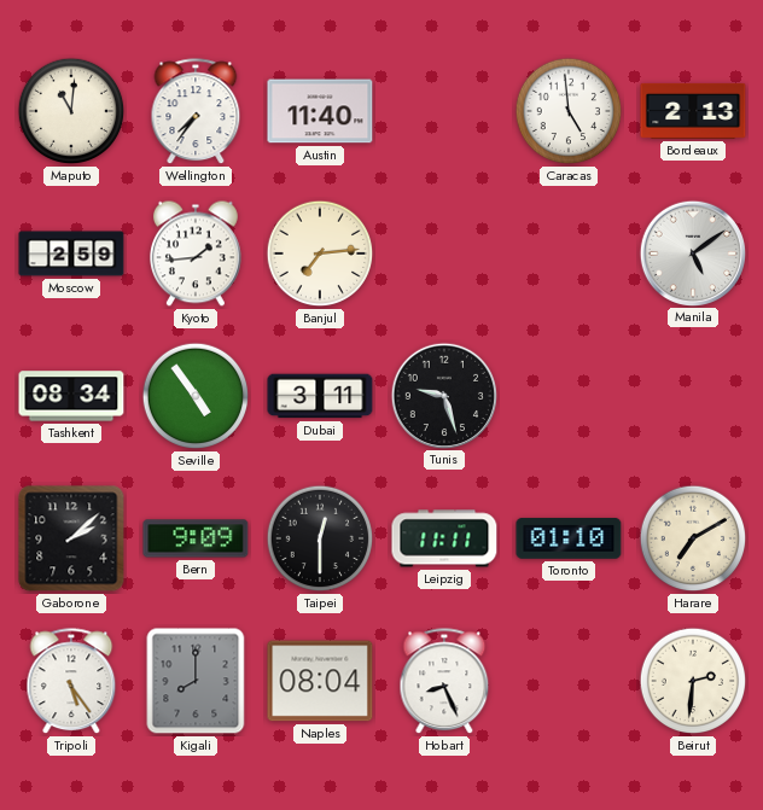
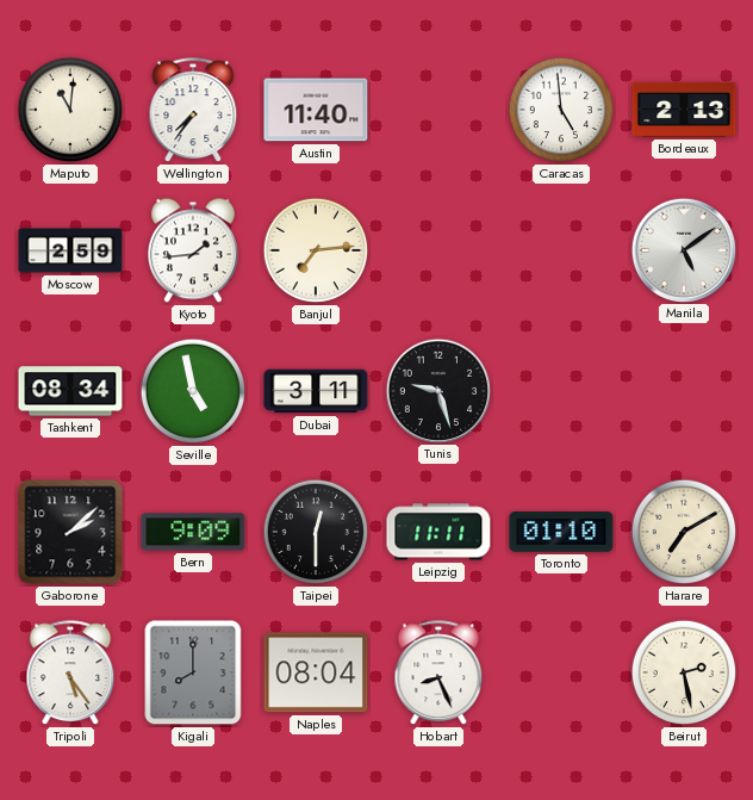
Seville: 4:54 -> 4:58
Beirut: 2:31 -> 2:28
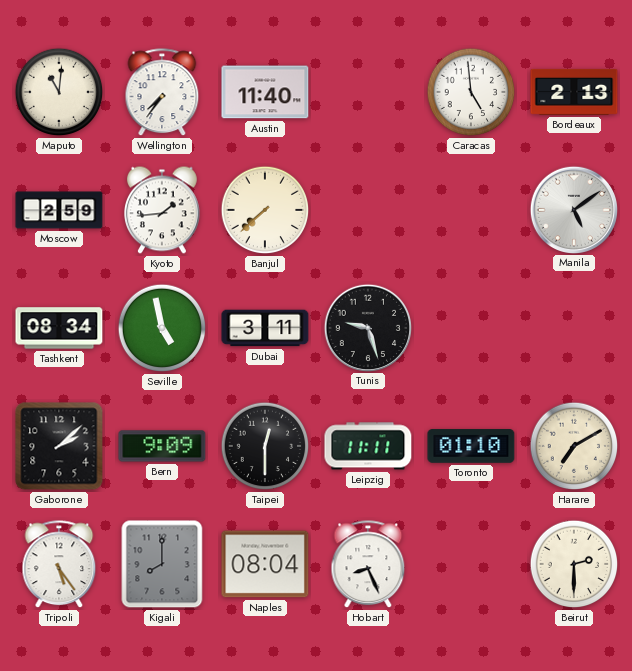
Banjul: 7:14 -> 7:38
Beirut: 2:28 -> 2:30
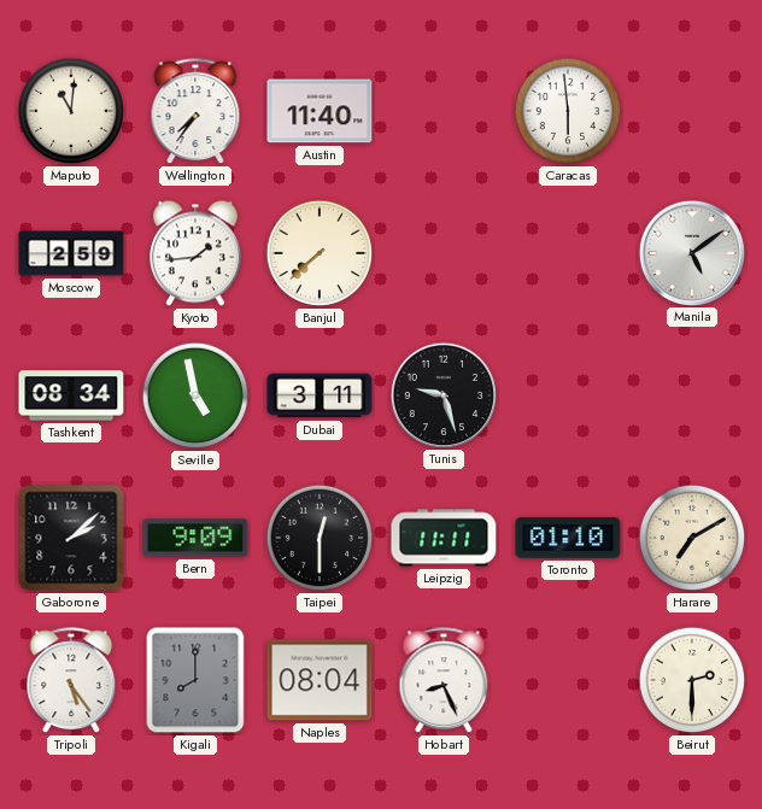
Caracas: 4:59 -> 5:59
Bordeaux: 2:13 -> none
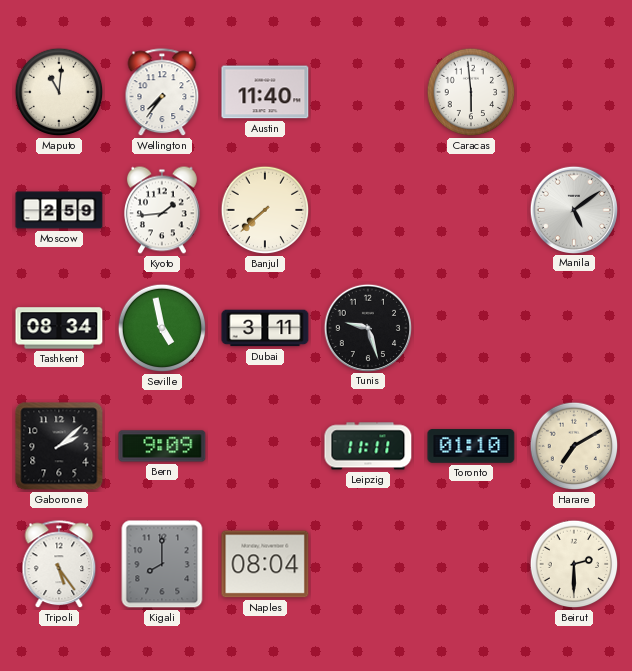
Taipei: 12:30 -> none
Hobart: 8:26 -> none
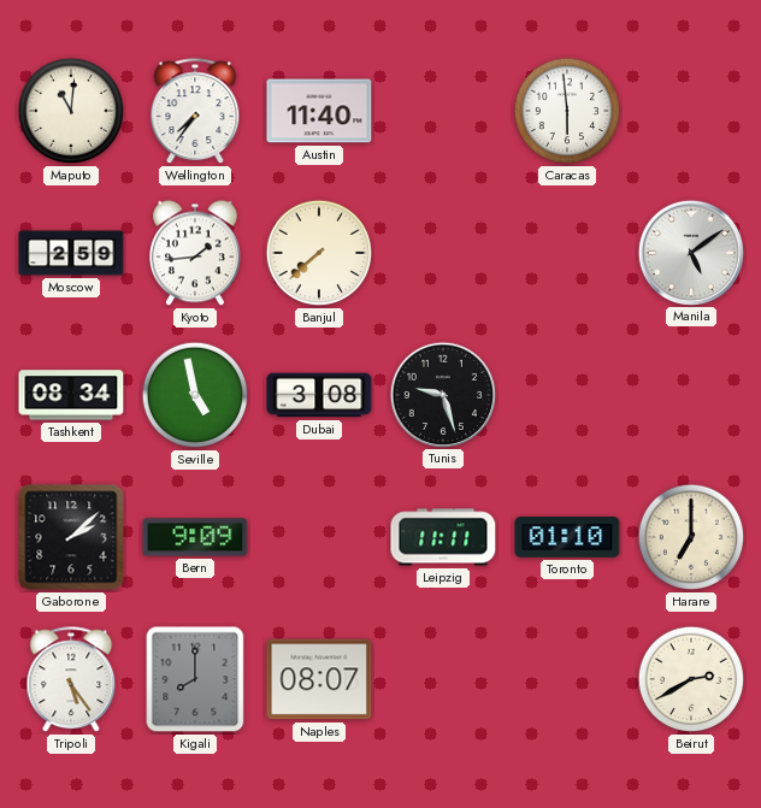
Dubai: 3:11 -> 3:08
Harare: 7:10 -> 7:00
Naples: 08:04 -> 08:07
Beirut: 2:30 -> 2:40
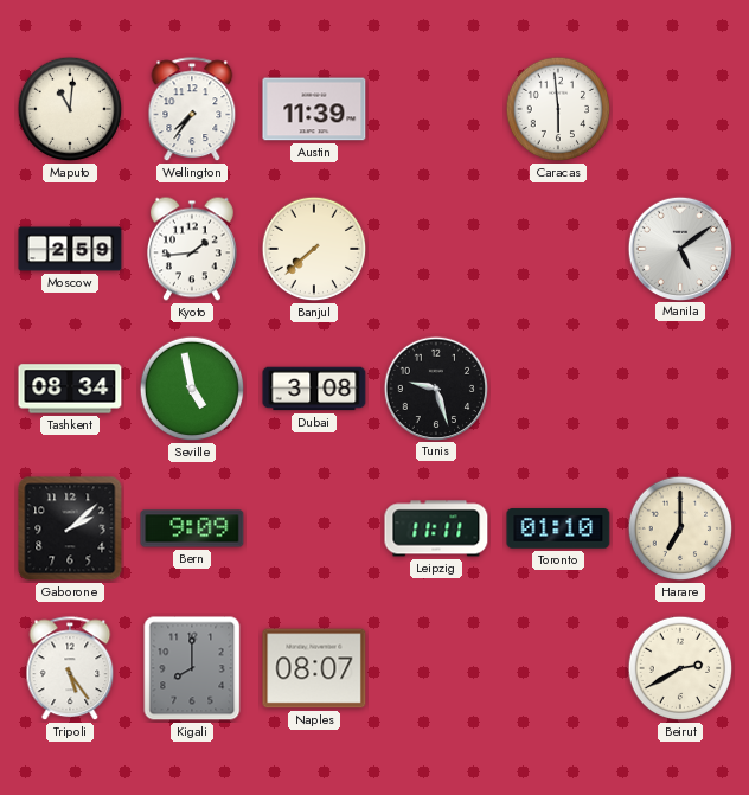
Austin: 11:40 -> 11:39
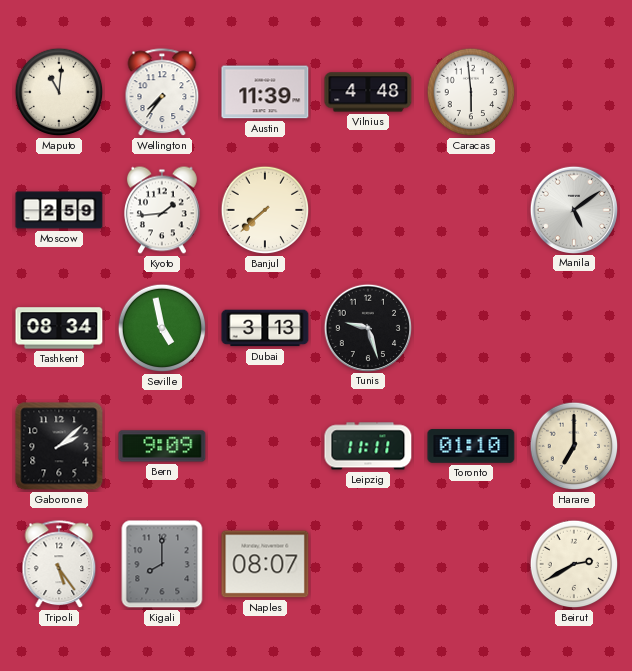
Vilnius: none -> 4:48
Dubai: 3:08 -> 3:13
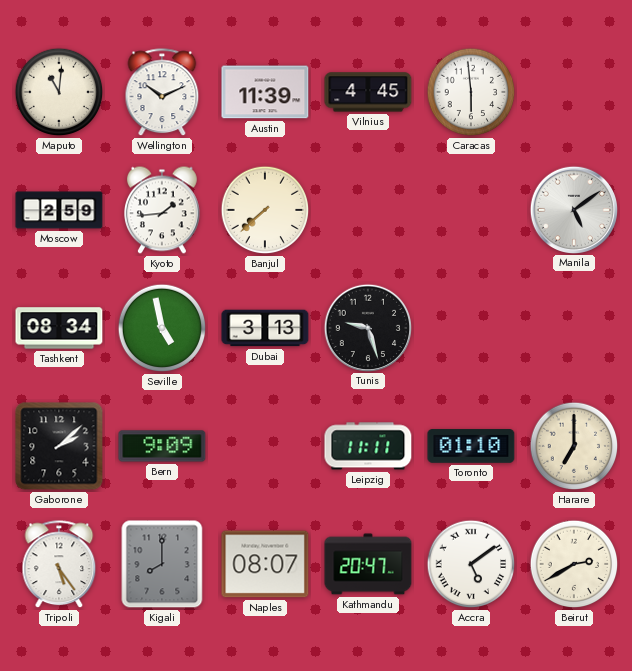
Wellington: 7:36 -> 10:11
Vilnius: 4:48 -> 4:45
Kathmandu: none -> 20:47
Accra: none -> 5:09
